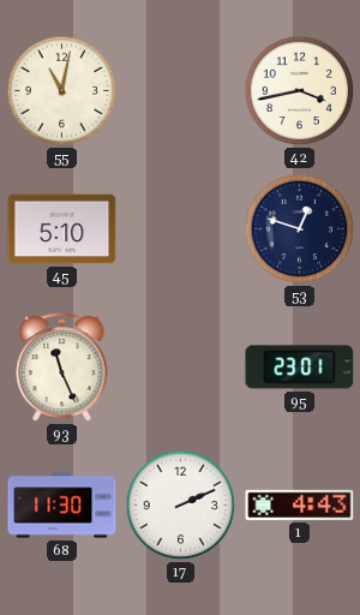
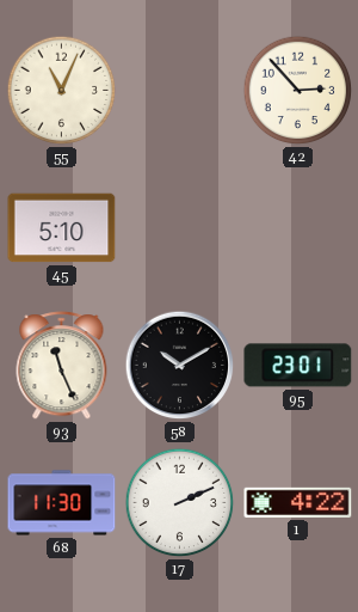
55: 11:02 -> 11:04
42: 3:43 -> 2:53
53: 12:48 -> none
58: none -> 10:10
1: 4:43 -> 4:22
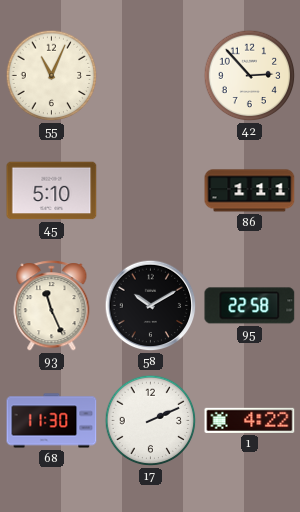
86: none -> 1:11
95: 23:01 -> 22:58
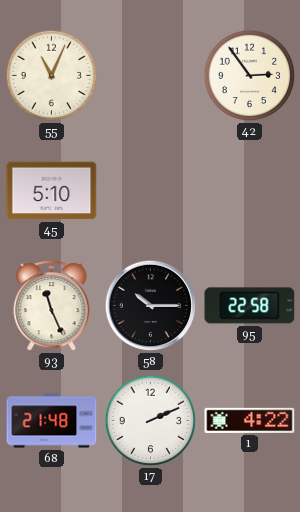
42: 2:53 -> 2:54
86: 1:11 -> none
58: 10:10 -> 10:15
68: 11:30 -> 21:48
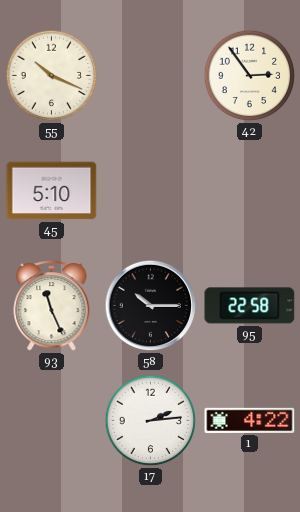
55: 11:04 -> 10:19
68: 21:48 -> none
17: 2:11 -> 2:14
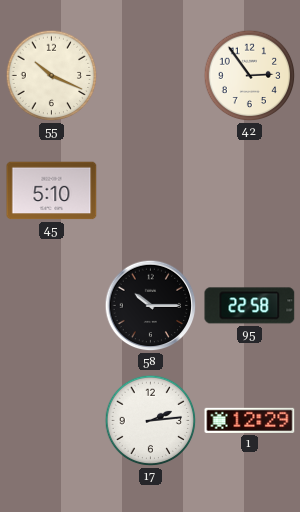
93: 11:26 -> none
1: 4:22 -> 12:29
